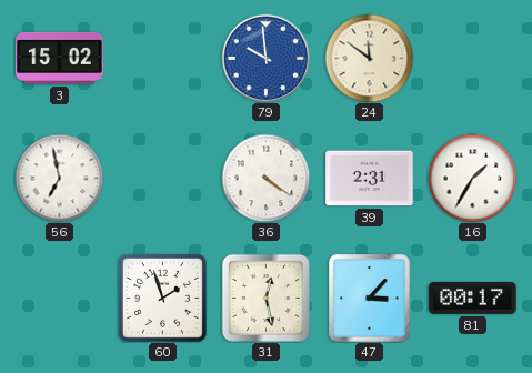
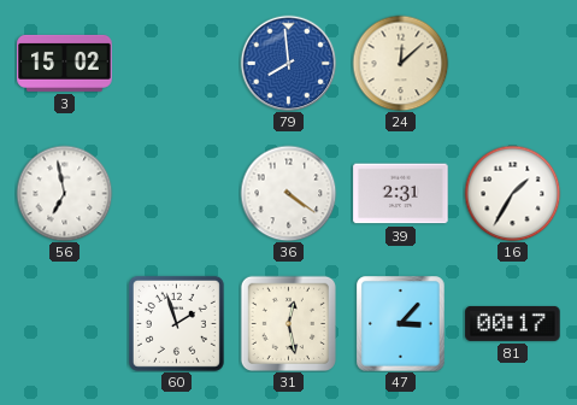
79: 9:59 -> 7:59
24: 11:51 -> 12:08
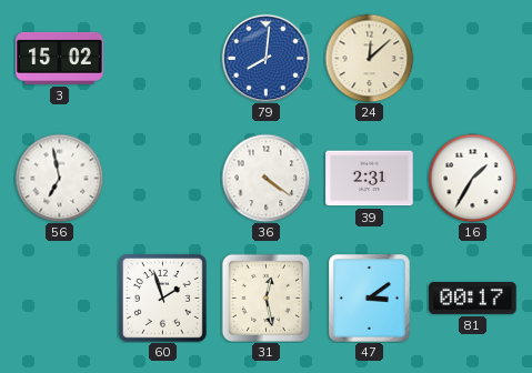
79: 7:59 -> 8:01
47: 3:07 -> 3:09
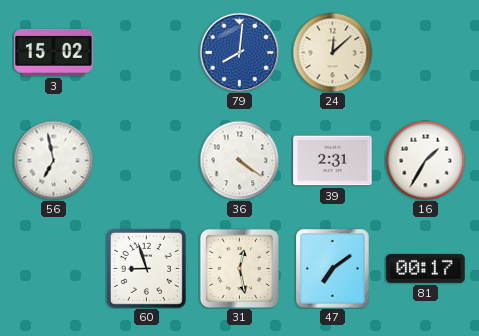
60: 1:57 -> 8:57
47: 3:09 -> 7:09
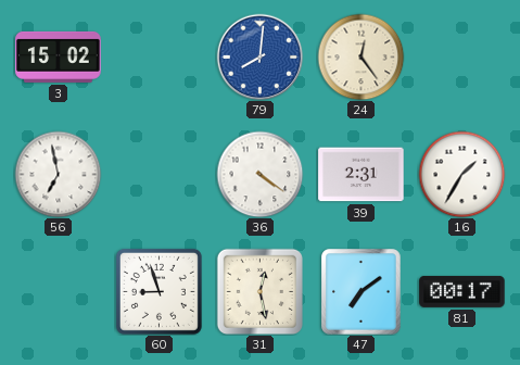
24: 12:08 -> 12:24
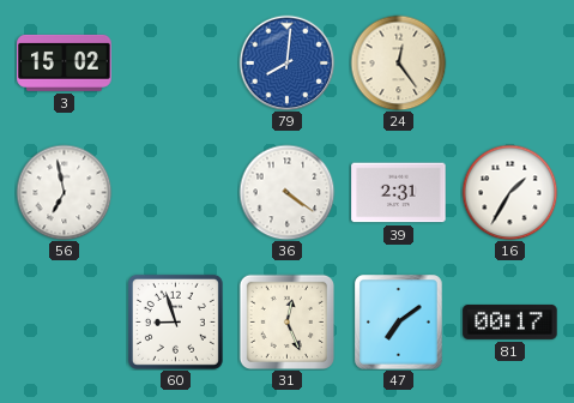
31: 12:28 -> 12:26
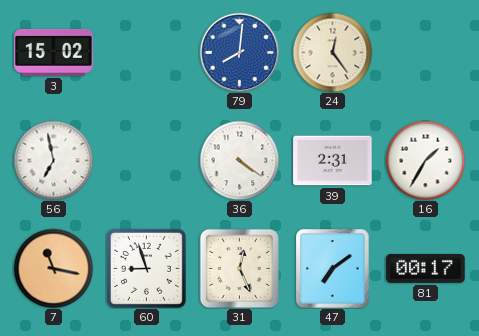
7: none -> 11:17
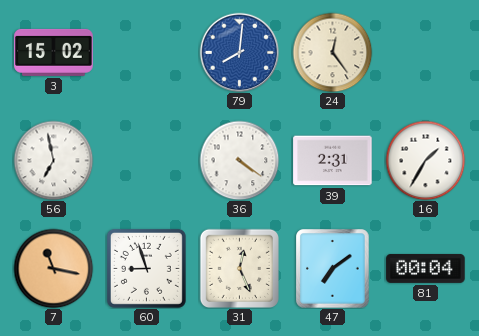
81: 00:17 -> 00:04
